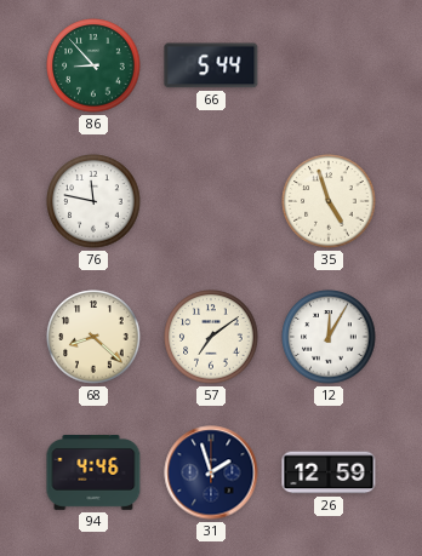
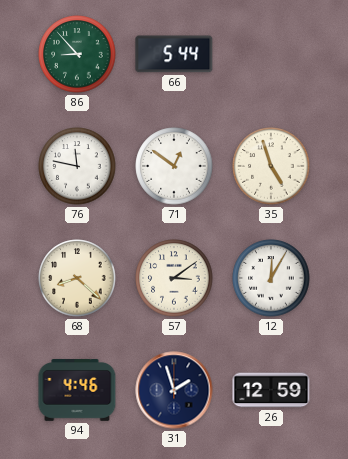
71: none -> 12:51
57: 7:09 -> 3:09
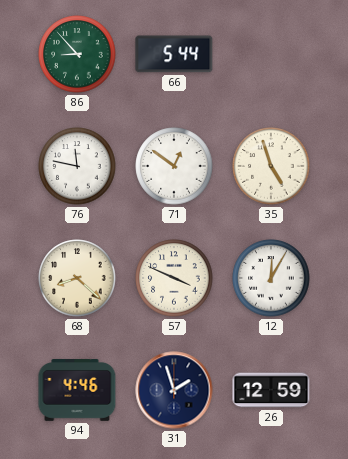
57: 3:09 -> 3:49
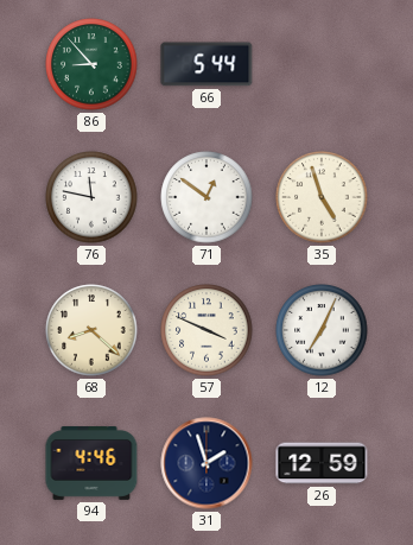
12: 12:05 -> 7:04
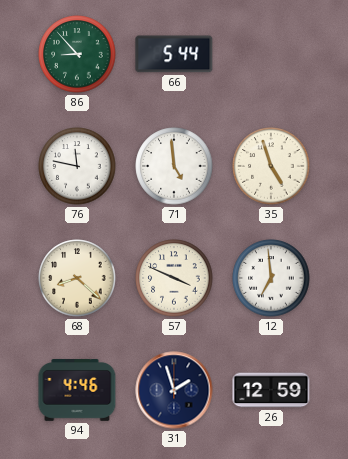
71: 12:51 -> 4:59
12: 7:04 -> 6:59
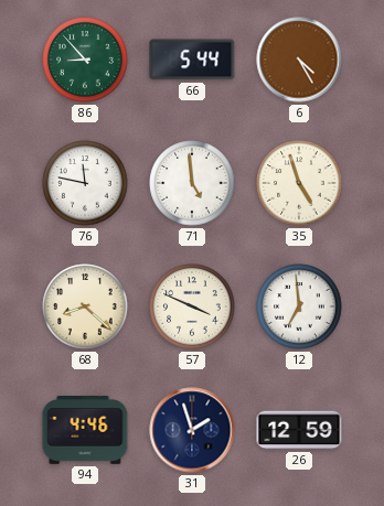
6: none -> 4:25
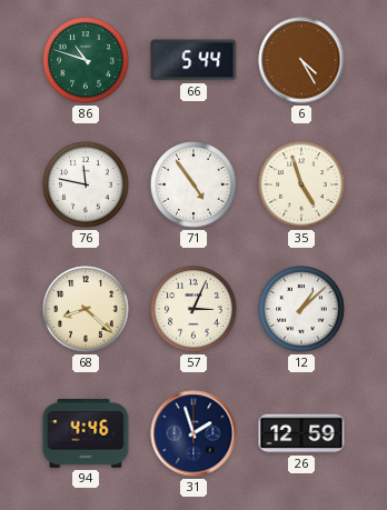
86: 8:53 -> 10:48
71: 4:59 -> 4:54
57: 3:49 -> 3:04
12: 6:59 -> 1:08
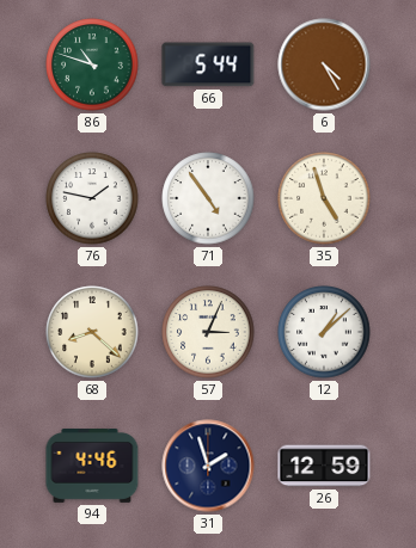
76: 11:47 -> 1:47
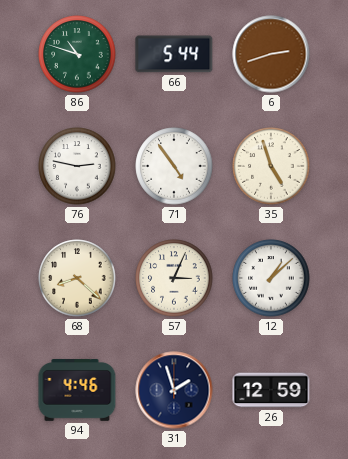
6: 4:25 -> 2:42
76: 1:47 -> 2:47
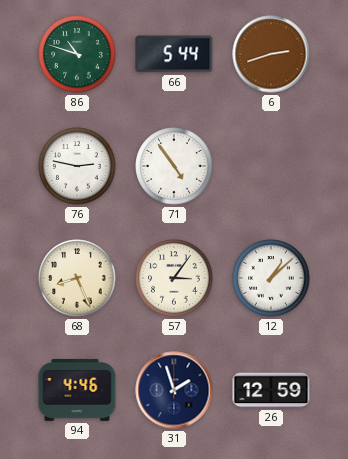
35: 4:57 -> none
68: 8:22 -> 8:26
57: 3:04 -> 3:06
